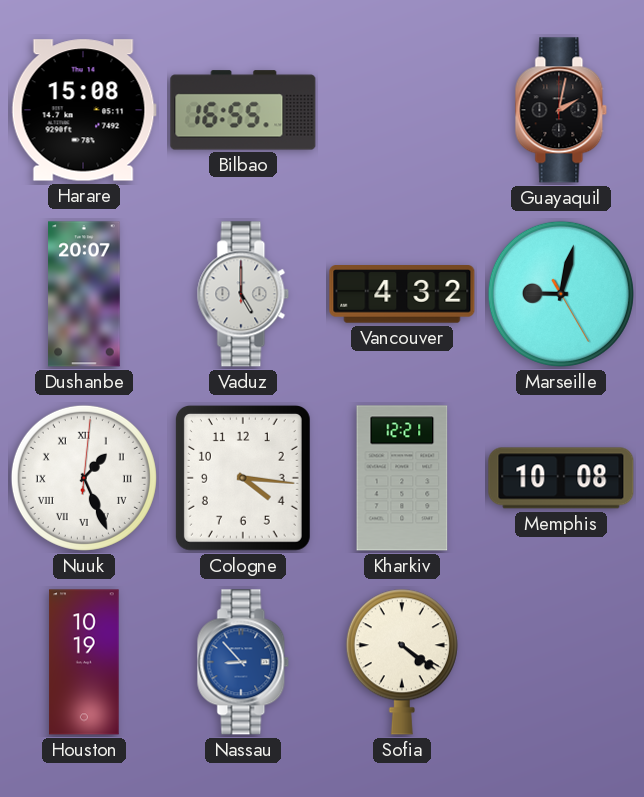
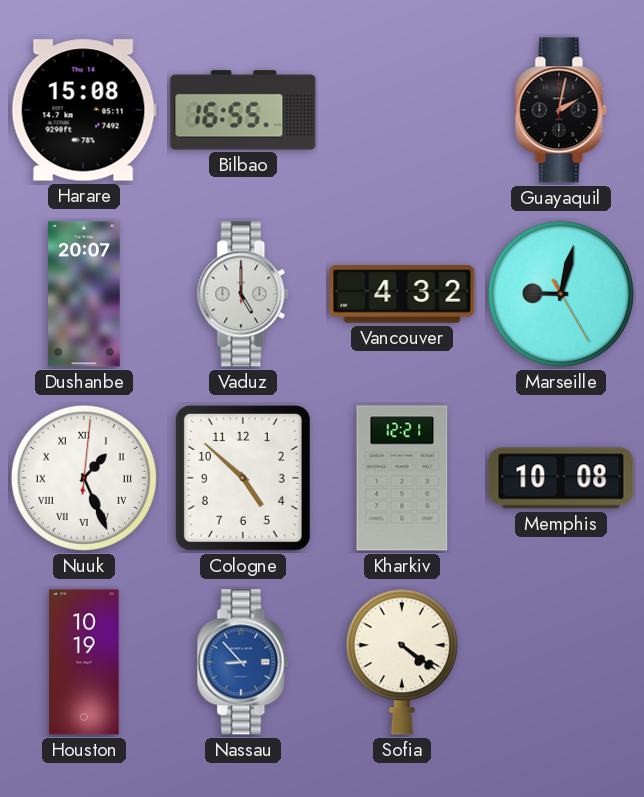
Cologne: 4:16 -> 4:52
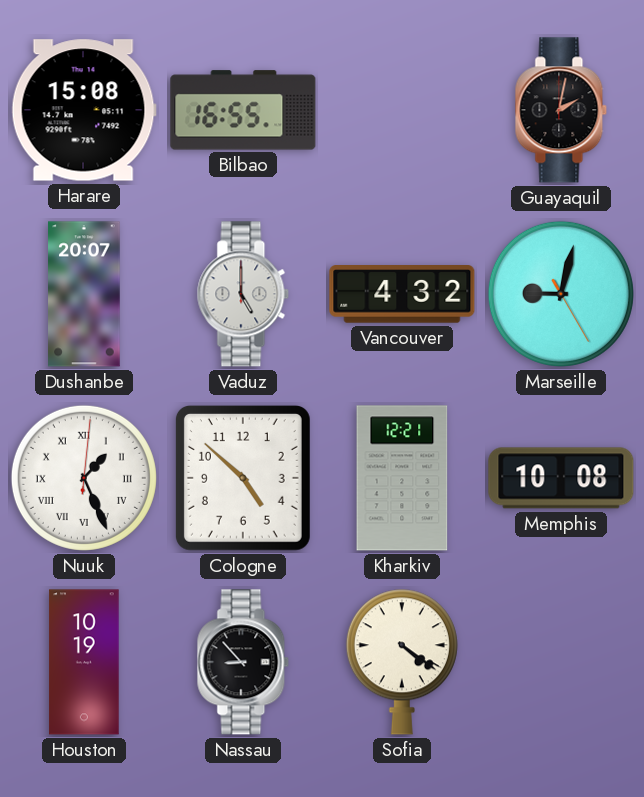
Nassau dial: blue -> black
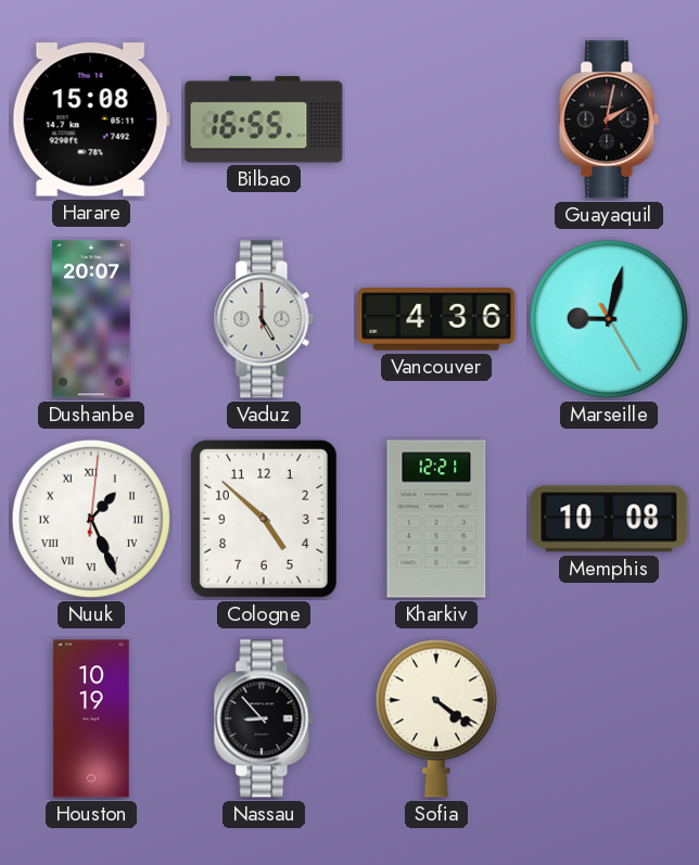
Vancouver: 4:32 -> 4:36
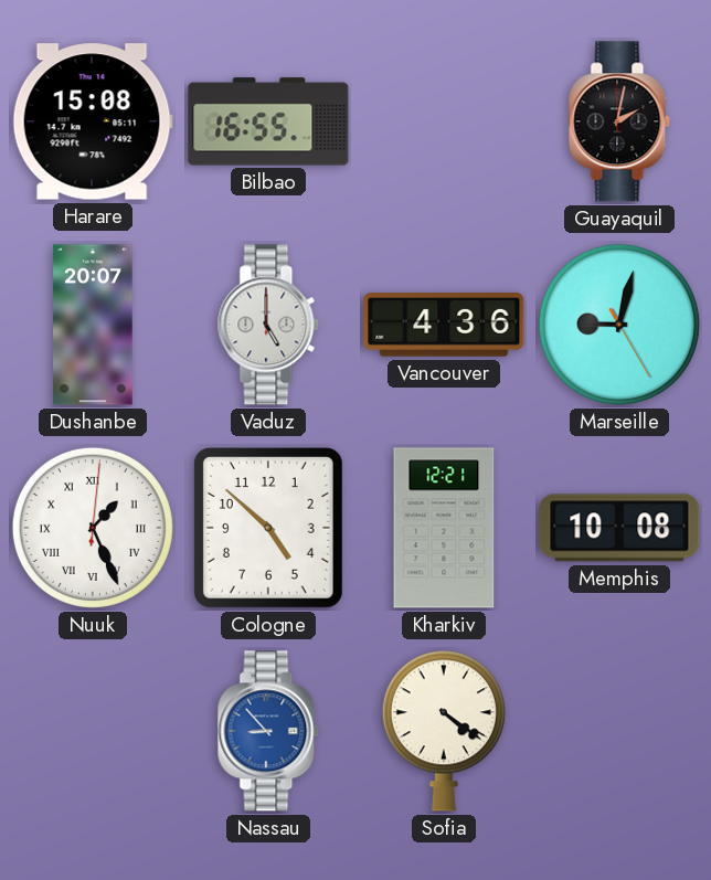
Houston: 10:19 -> none
Nassau dial: black -> blue
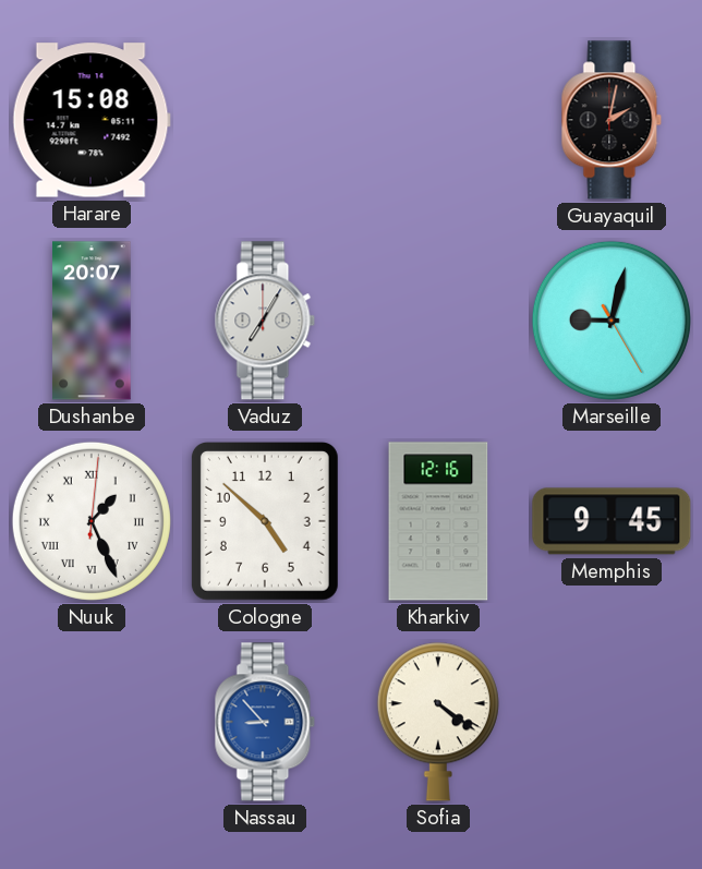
Bilbao: 16:55 -> none
Vaduz: 5:00 -> 7:05
Vancouver: 4:36 -> none
Kharkiv: 12:21 -> 12:16
Memphis: 10:08 -> 9:45
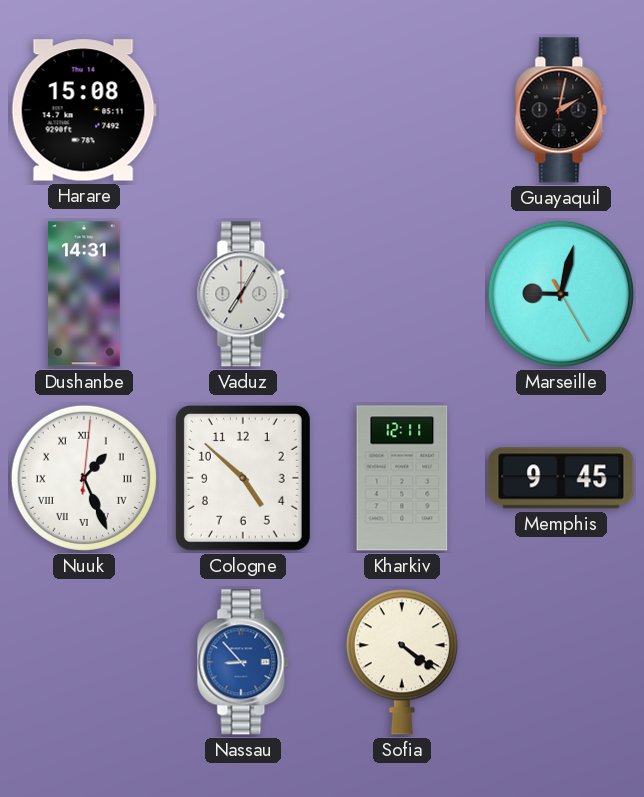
Dushanbe: 20:07 -> 14:31
Kharkiv: 12:16 -> 12:11
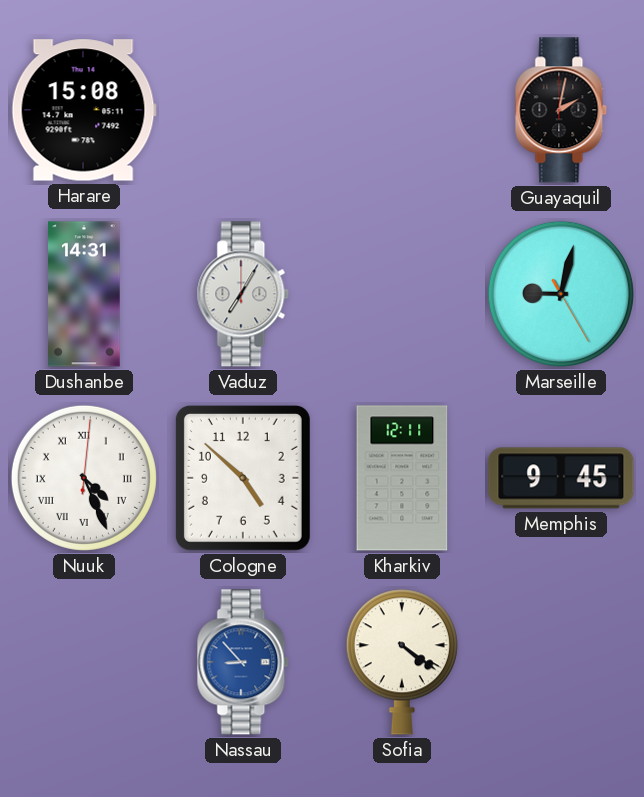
Nuuk: 1:26 -> 4:26
